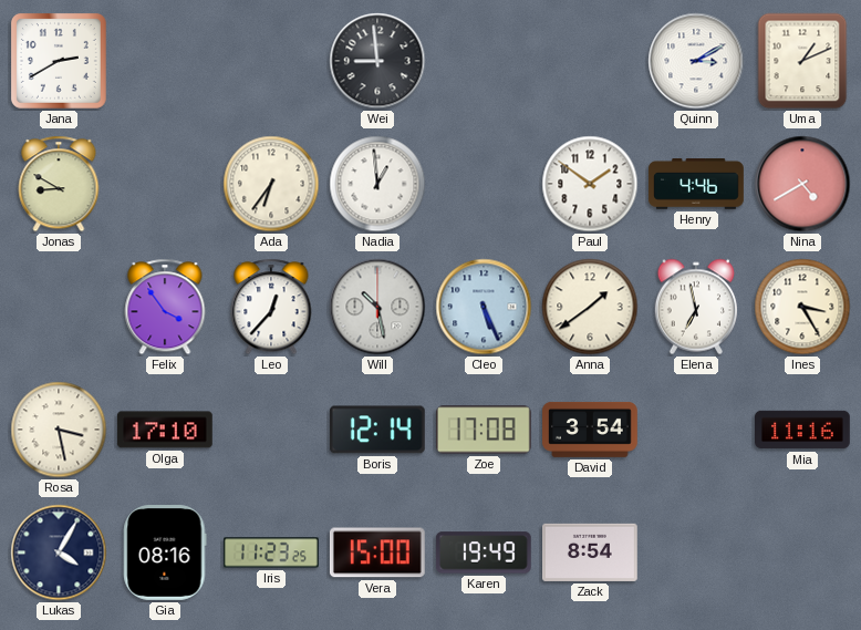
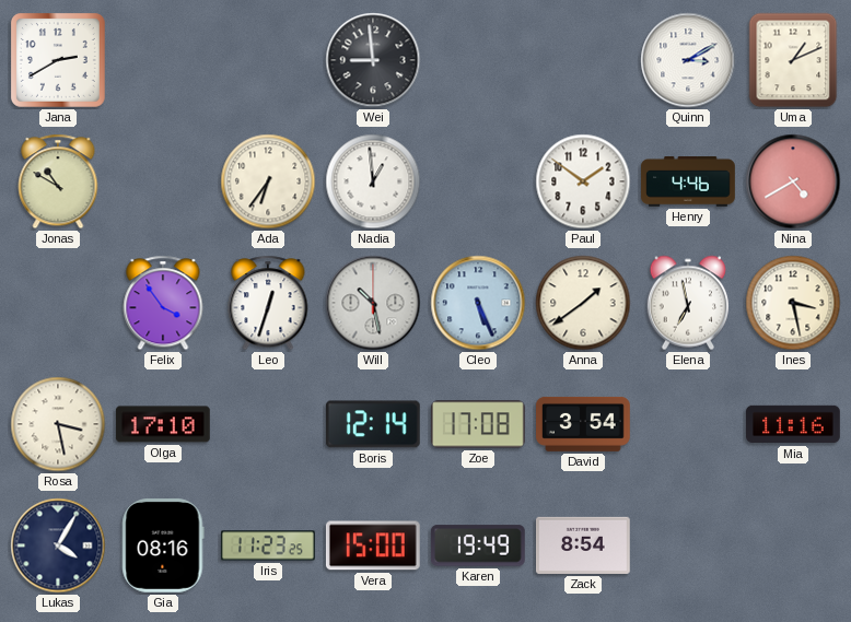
Jonas: 8:50 -> 10:50
Leo: 12:37 -> 12:33
Ines: 3:25 -> 3:28
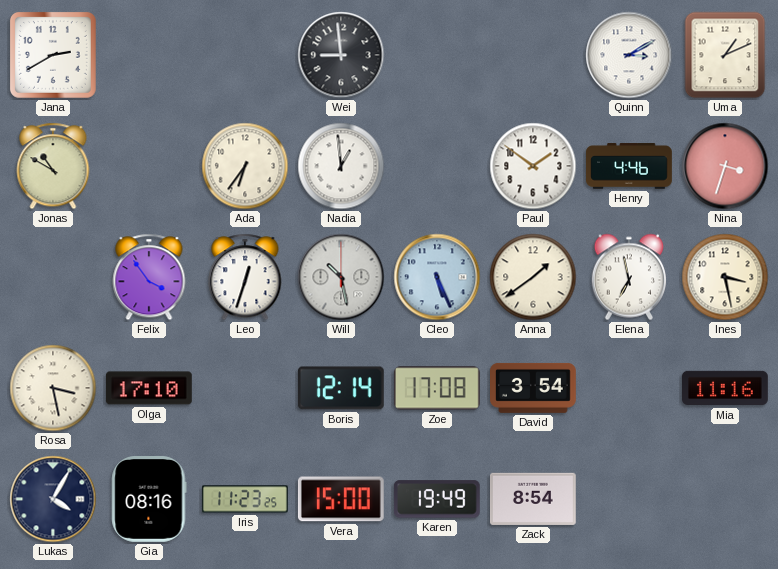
Nina: 4:40 -> 3:33
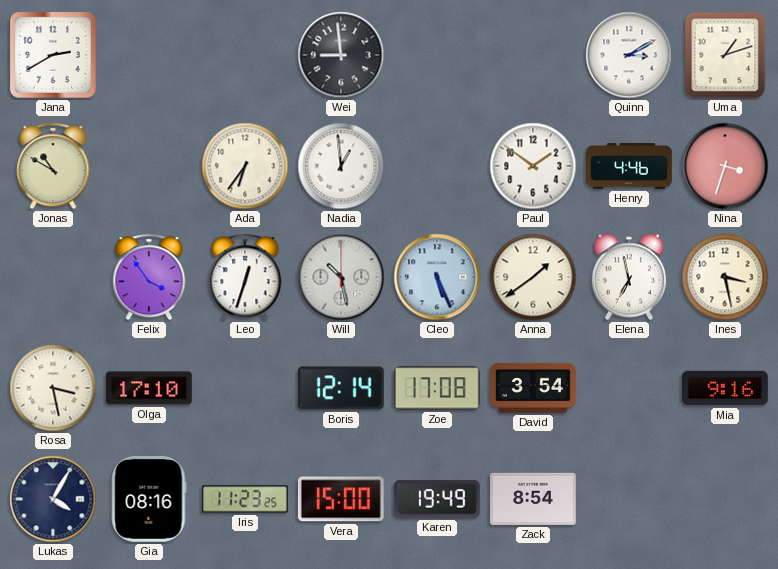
Uma: 1:11 -> 1:12
Mia: 11:16 -> 9:16
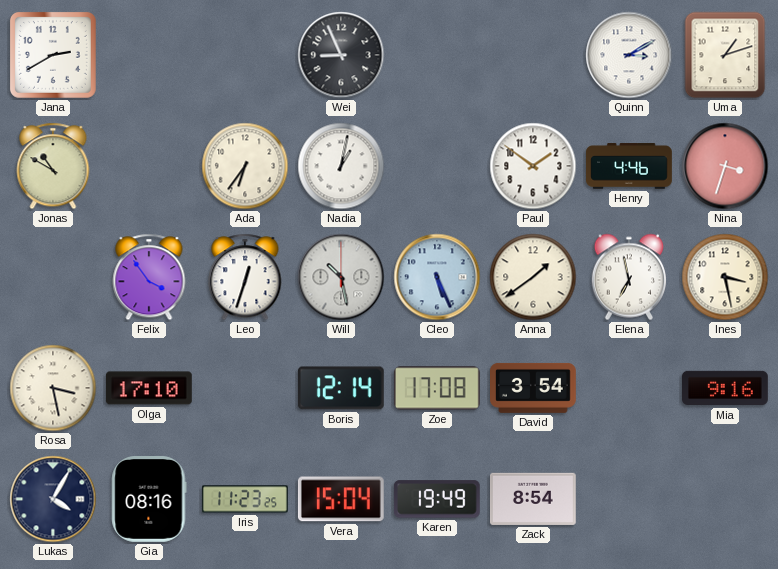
Wei: 8:59 -> 8:56
Nadia: 12:59 -> 1:02
Vera: 15:00 -> 15:04
